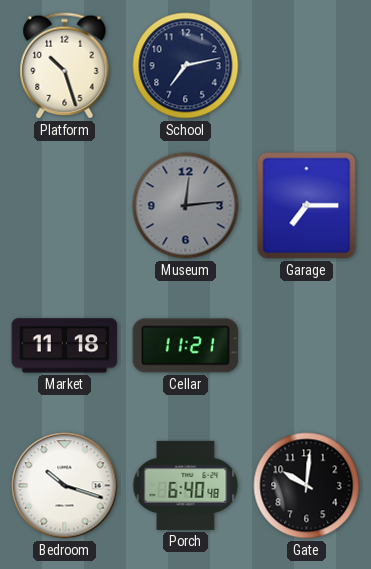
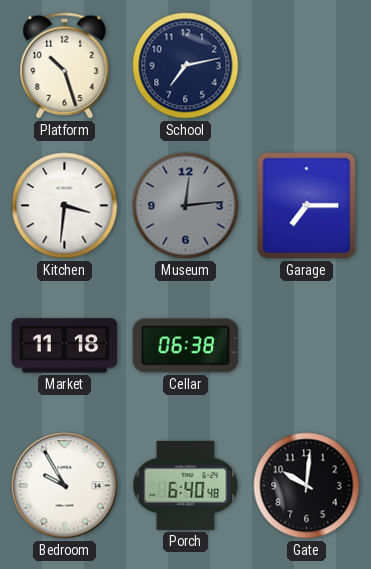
Kitchen: none -> 3:31
Cellar: 11:21 -> 06:38
Bedroom: 10:18 -> 9:55
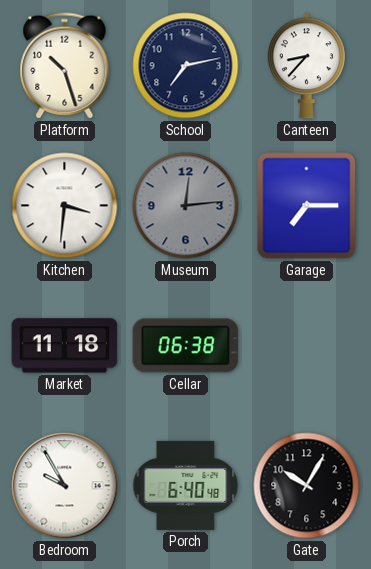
Canteen: none -> 8:37
Gate: 10:01 -> 10:05
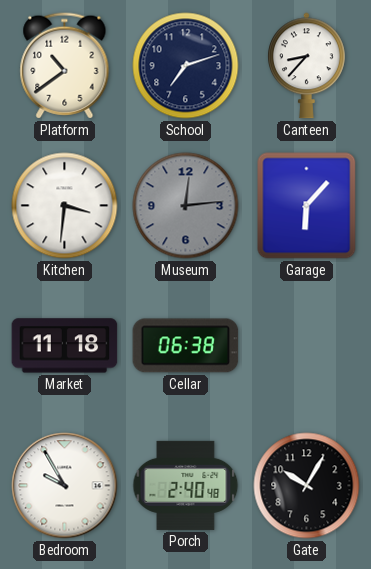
Platform: 10:27 -> 10:39
School: 7:13 -> 7:12
Garage: 7:15 -> 6:07
Porch: 6:40 -> 2:40
